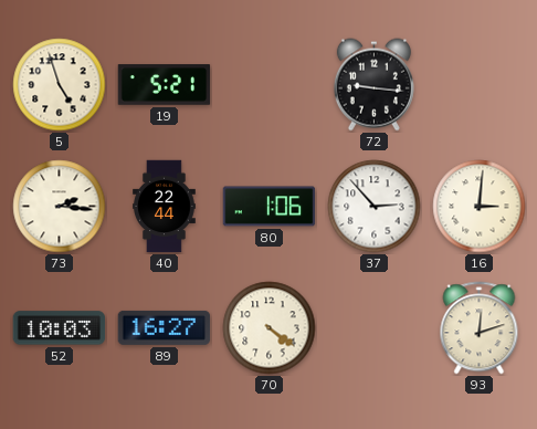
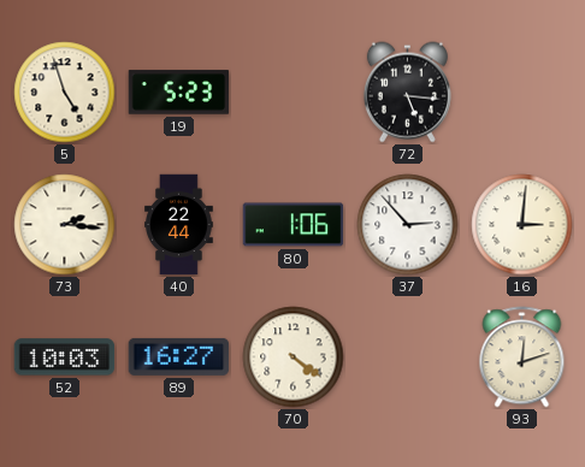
19: 5:21 -> 5:23
72: 9:16 -> 5:16
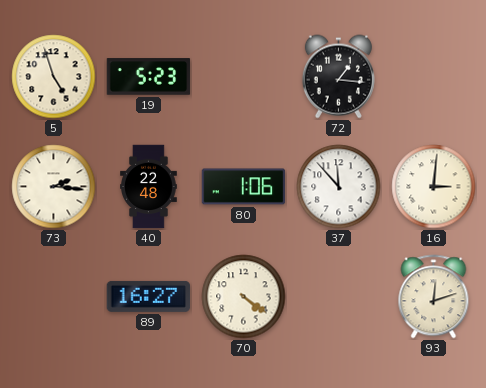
72: 5:16 -> 1:16
40: 22:44 -> 22:48
37: 2:53 -> 11:53
52: 10:03 -> none
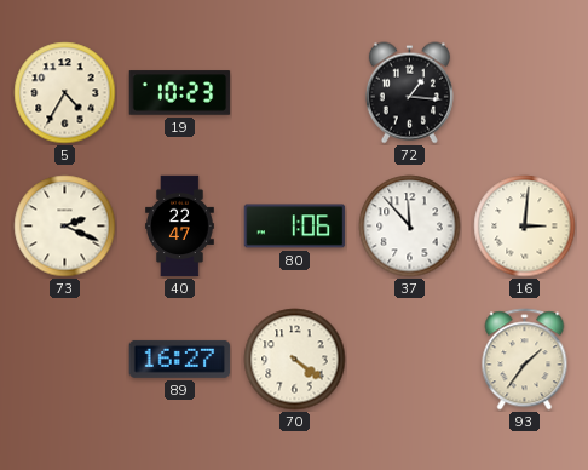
5: 4:57 -> 4:35
19: 5:23 -> 10:23
73: 2:16 -> 2:19
40: 22:48 -> 22:47
93: 12:12 -> 1:36
